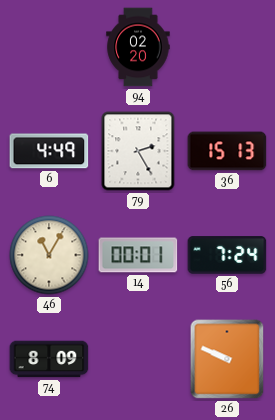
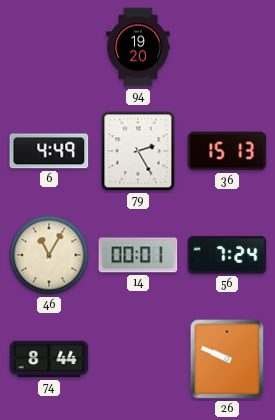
94: 02:20 -> 19:20
74: 8:09 -> 8:44
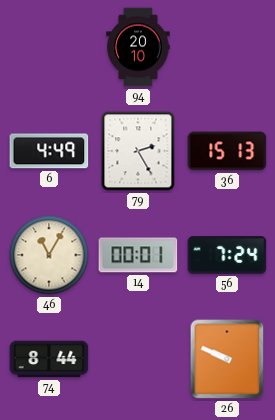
94: 19:20 -> 20:10
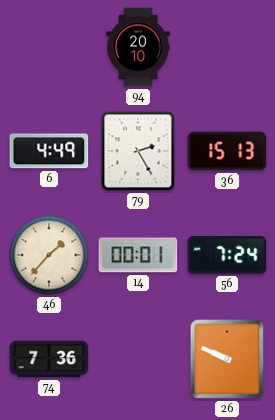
46: 11:05 -> 1:37
74: 8:44 -> 7:36
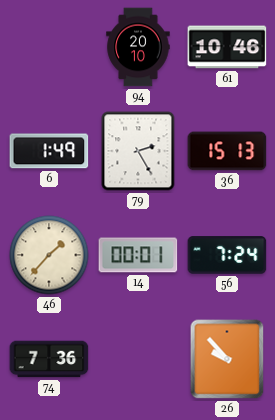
61: none -> 10:46
6: 4:49 -> 1:49
26: 9:49 -> 9:53
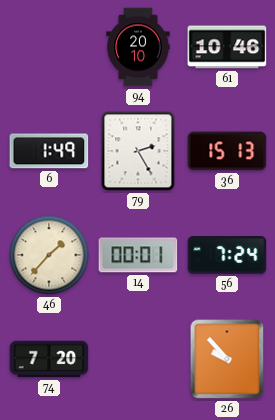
74: 7:36 -> 7:20
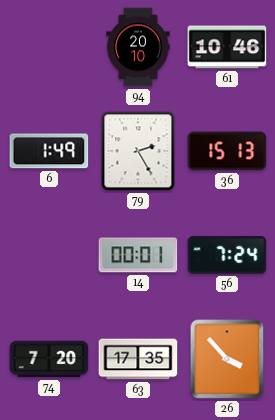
46: 1:37 -> none
63: none -> 17:35
26: 9:53 -> 3:53
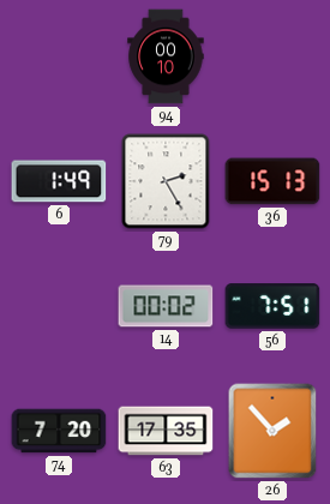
94: 20:10 -> 00:10
61: 10:46 -> none
14: 00:01 -> 00:02
56: 7:24 -> 7:51
26: 3:53 -> 1:53
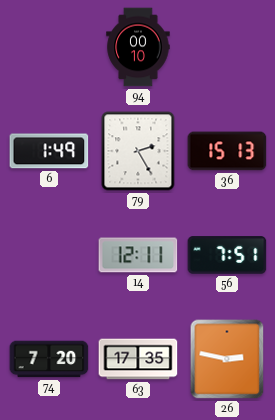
14: 00:02 -> 12:11
26: 1:53 -> 2:47
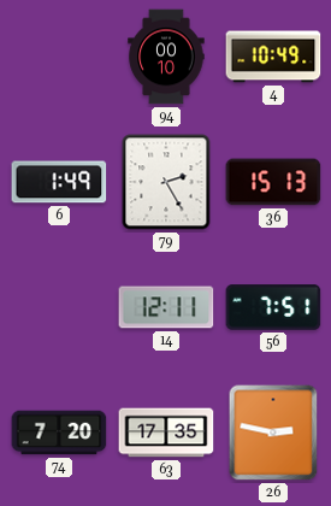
4: none -> 10:49
